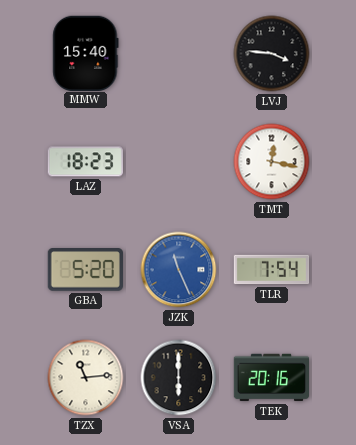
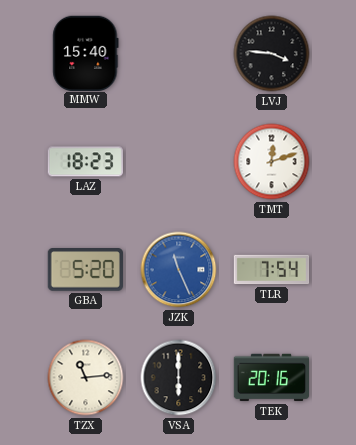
TMT: 12:17 -> 12:12
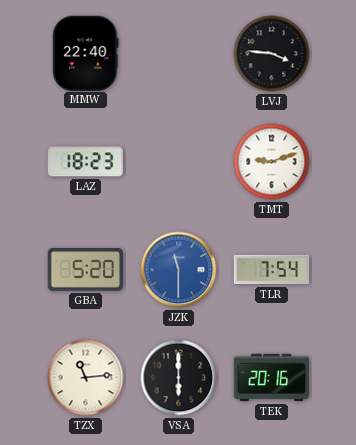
MMW: 15:40 -> 22:40
TMT: 12:12 -> 9:12
JZK: 11:26 -> 11:30
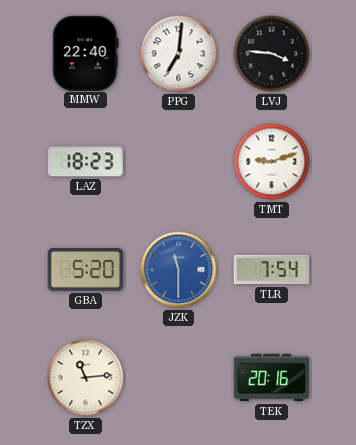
PPG: none -> 7:01
VSA: 6:00 -> none
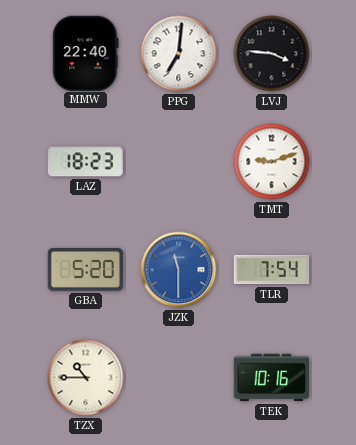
TZX: 11:14 -> 10:45
TEK: 20:16 -> 10:16
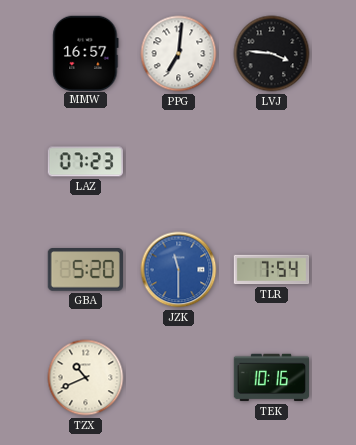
MMW: 22:40 -> 16:57
LAZ: 18:23 -> 07:23
TMT: 9:12 -> none
TZX: 10:45 -> 10:41
